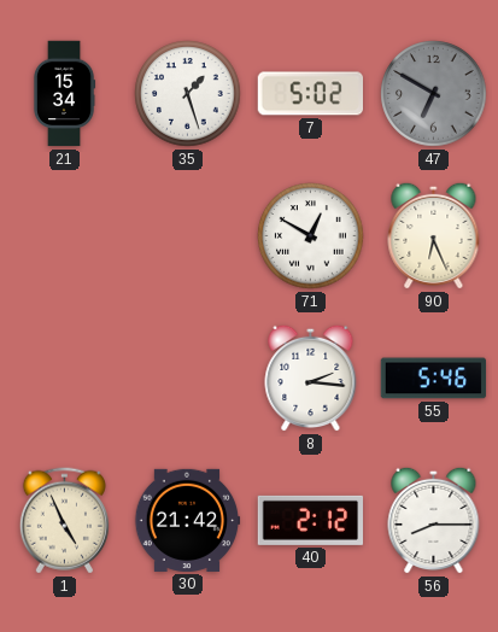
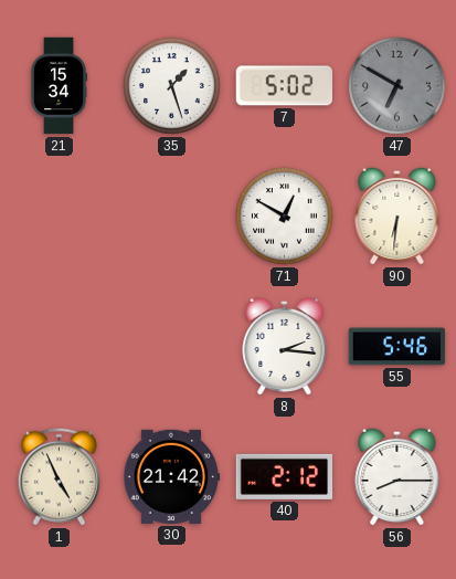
90: 6:26 -> 6:31
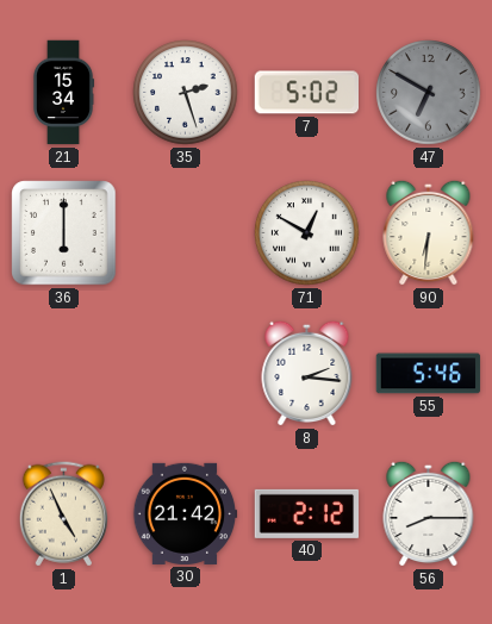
35: 1:27 -> 2:27
36: none -> 6:00
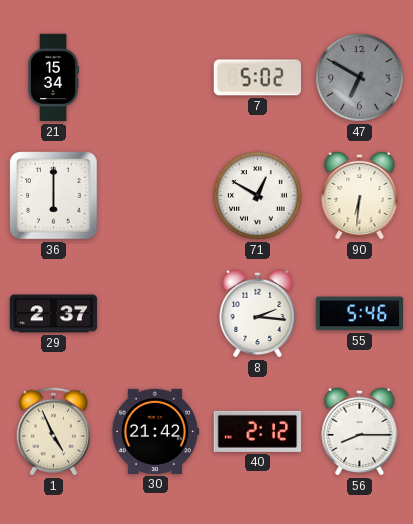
35: 2:27 -> none
29: none -> 2:37
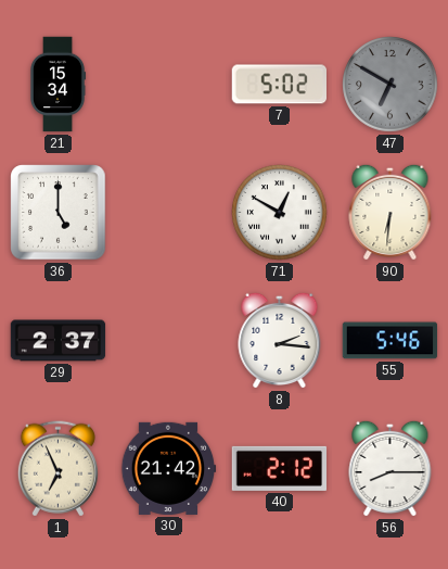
36: 6:00 -> 5:00
1: 4:56 -> 6:56
